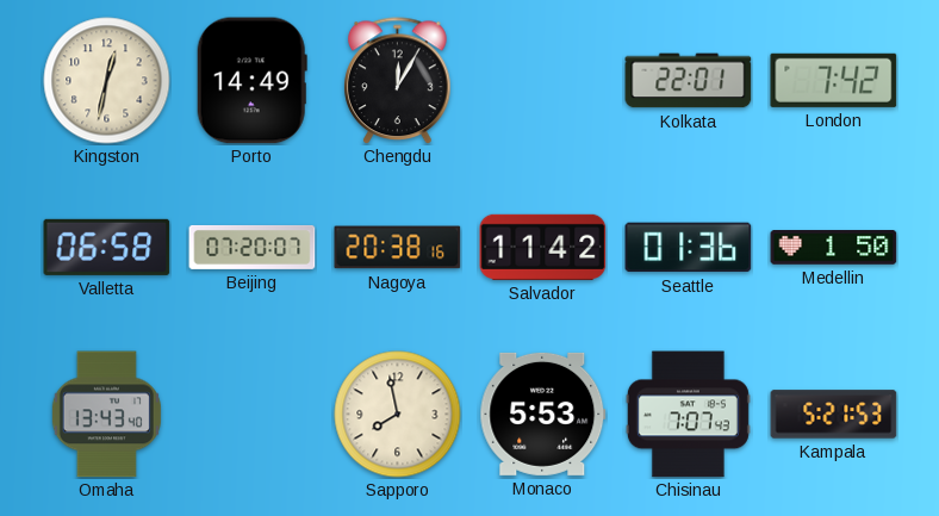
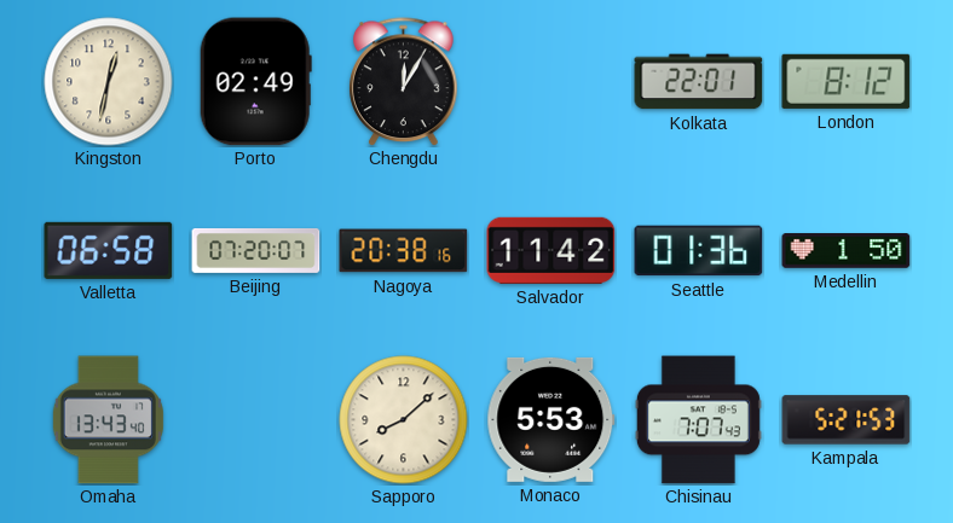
Porto: 14:49 -> 02:49
London: 7:42 -> 8:12
Sapporo: 7:58 -> 8:08
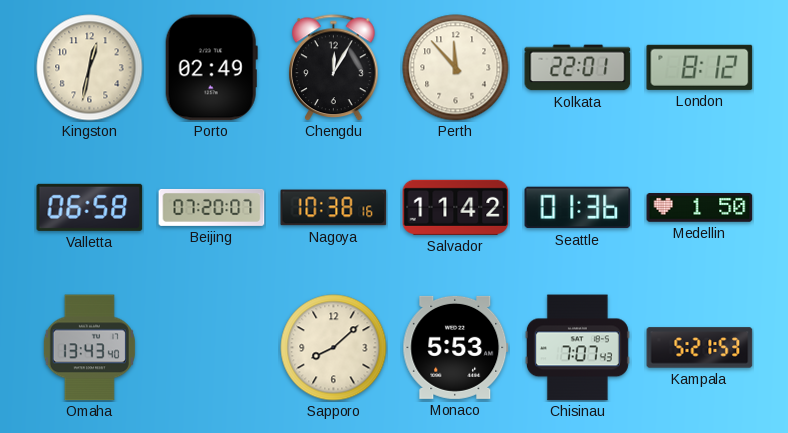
Perth: none -> 11:53
Nagoya: 20:38 -> 10:38
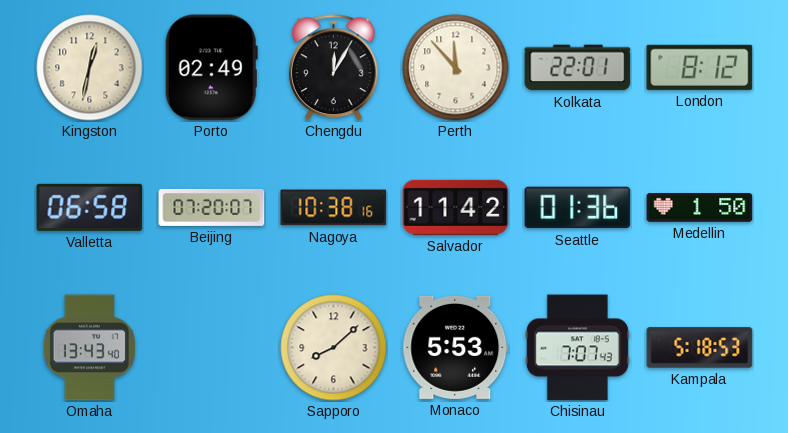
Kampala: 5:21 -> 5:18
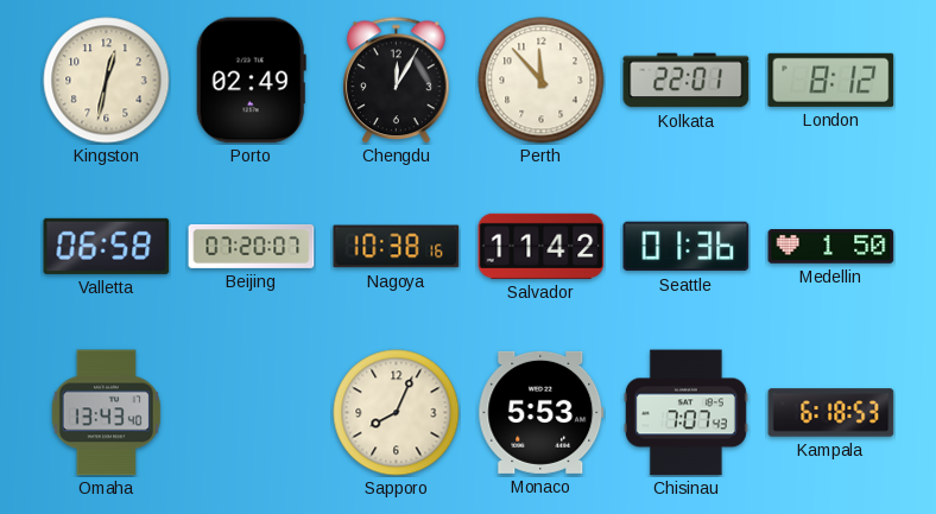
Sapporo: 8:08 -> 8:04
Kampala: 5:18 -> 6:18
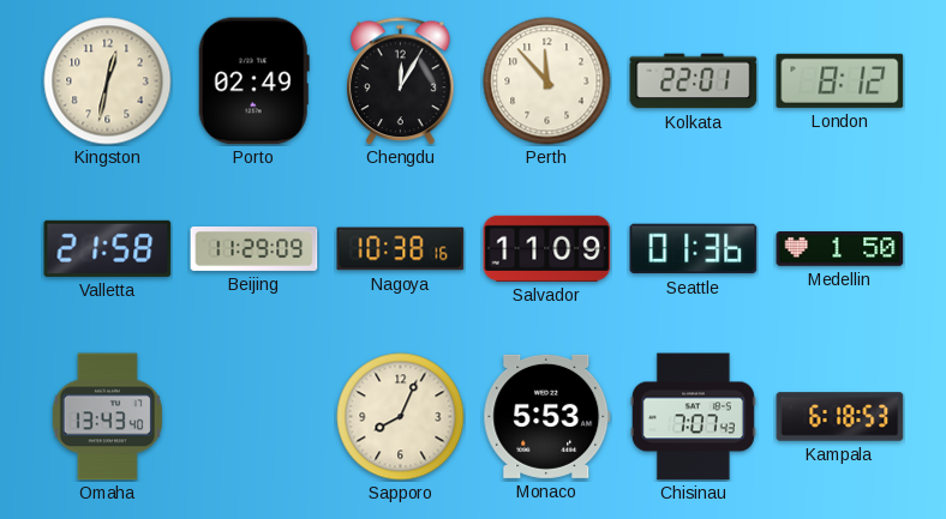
Valletta: 06:58 -> 21:58
Beijing: 07:20 -> 11:29
Salvador: 11:42 -> 11:09
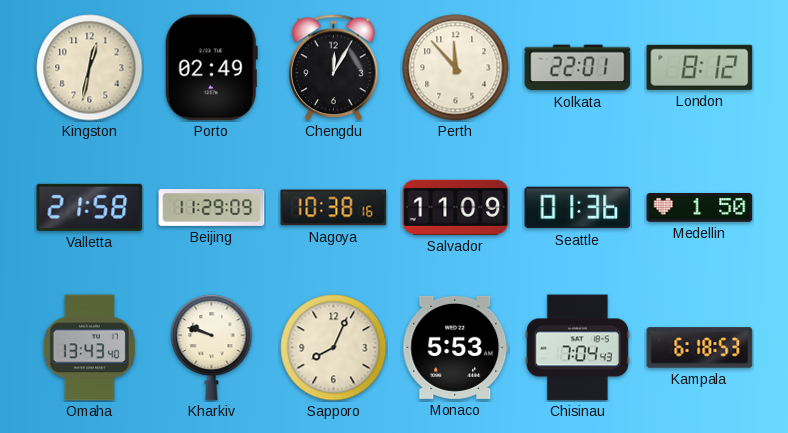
Kharkiv: none -> 9:48
Chisinau: 7:07 -> 7:04
